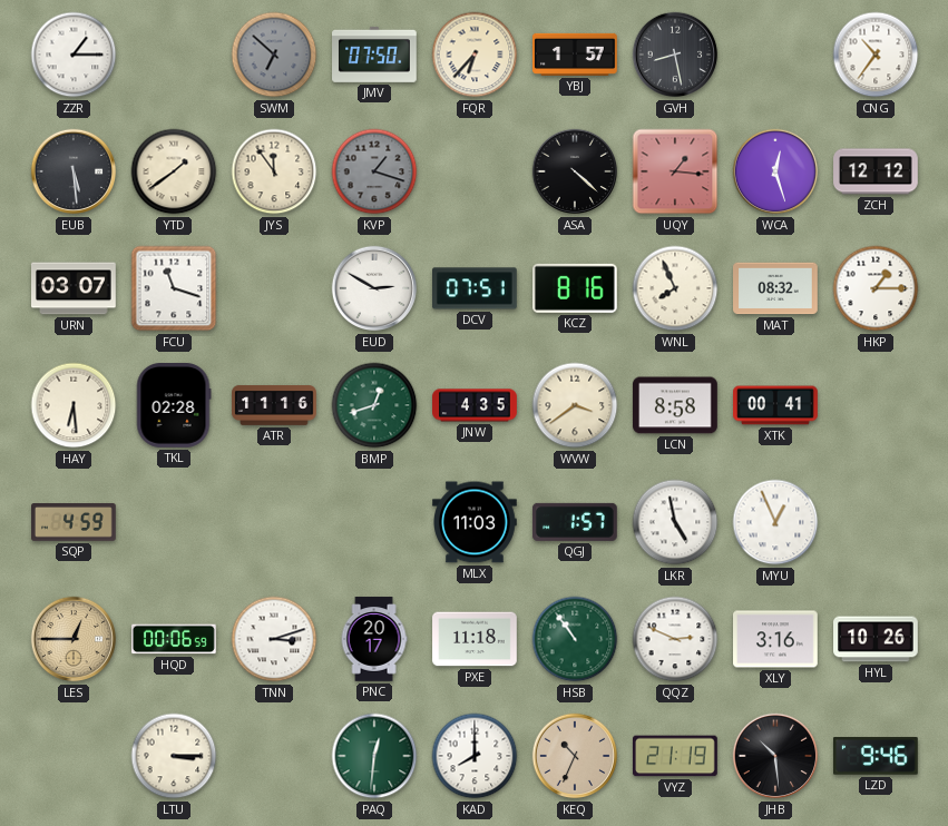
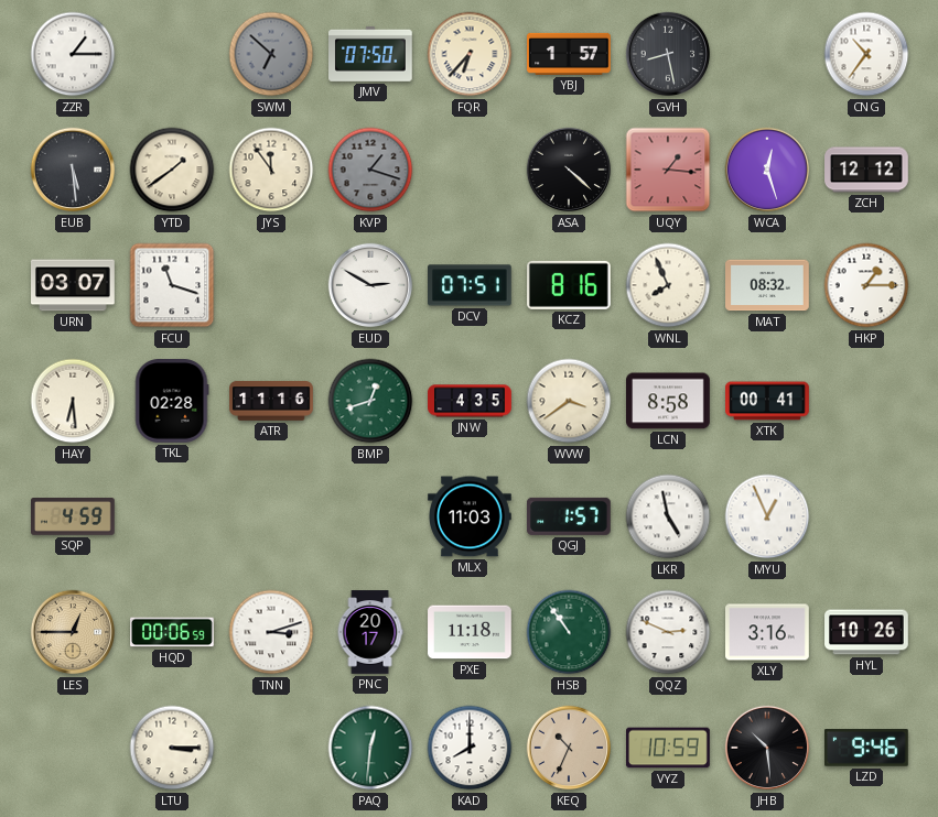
VYZ: 21:19 -> 10:59
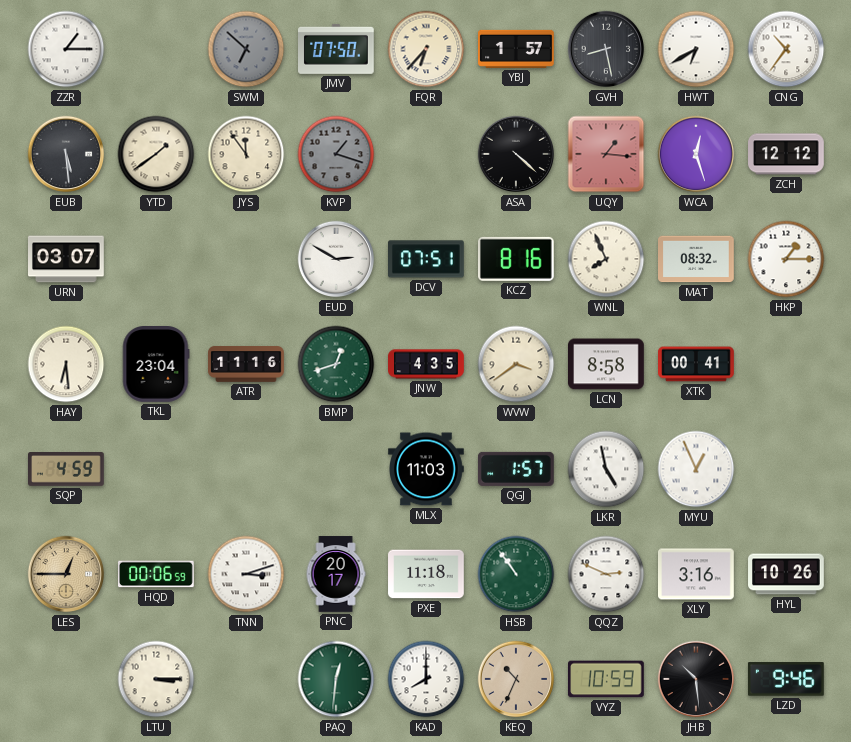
HWT: none -> 6:40
FCU: 11:18 -> none
TKL: 02:28 -> 23:04
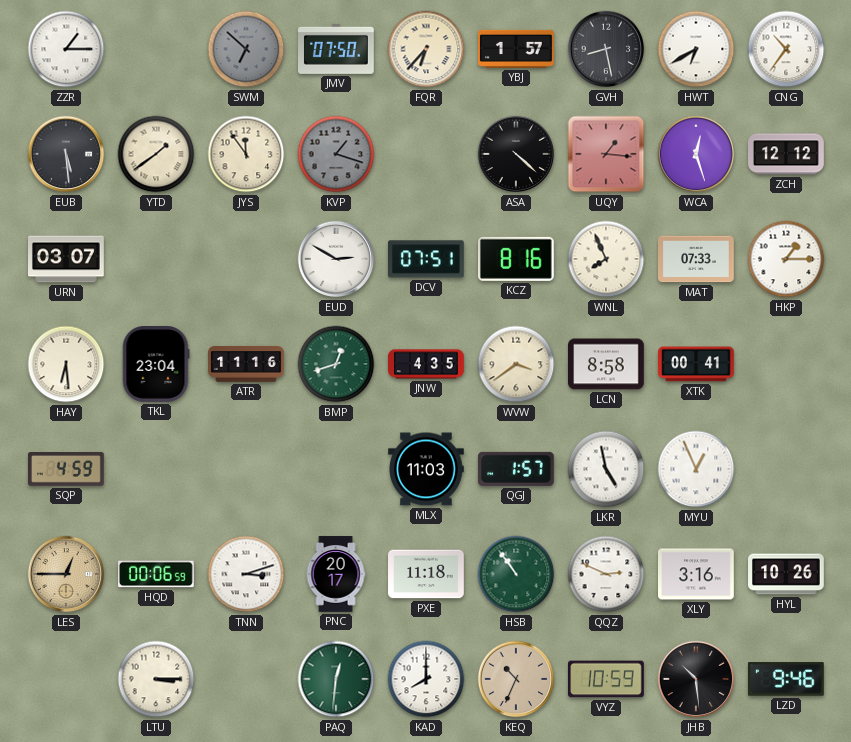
MAT: 08:32 -> 07:33
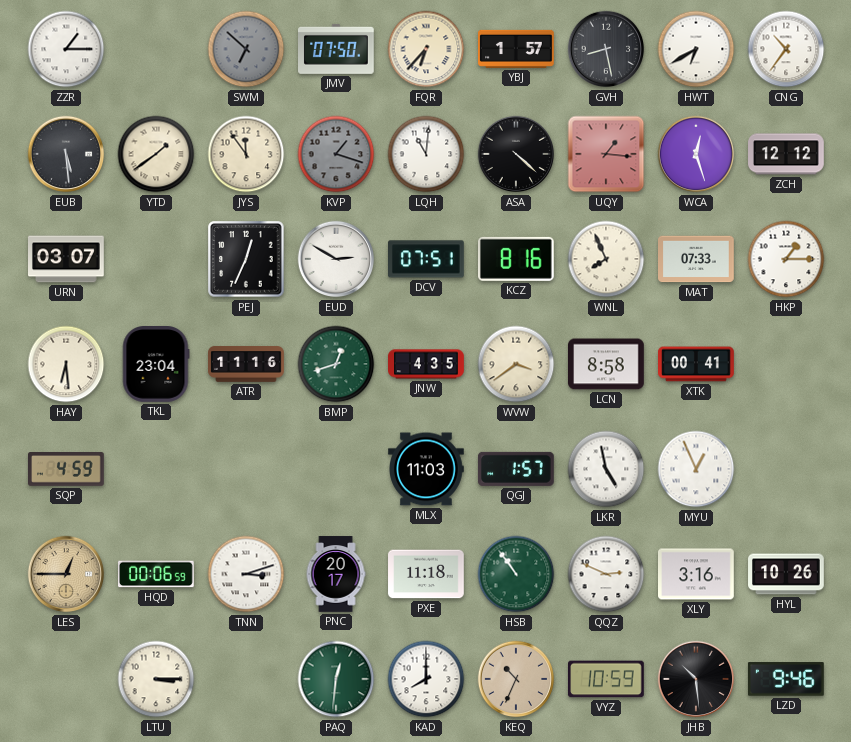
LQH: none -> 11:01
PEJ: none -> 12:34
